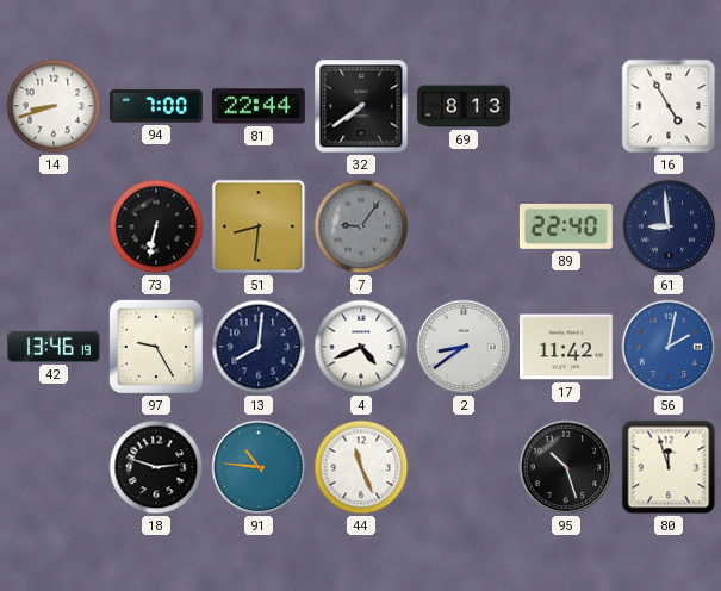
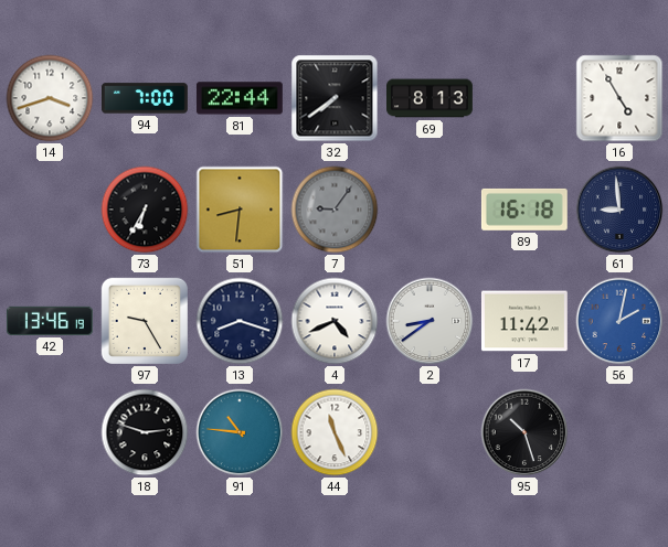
14: 8:42 -> 3:42
73: 6:32 -> 6:35
89: 22:40 -> 16:18
13: 8:01 -> 8:18
80: 11:57 -> none
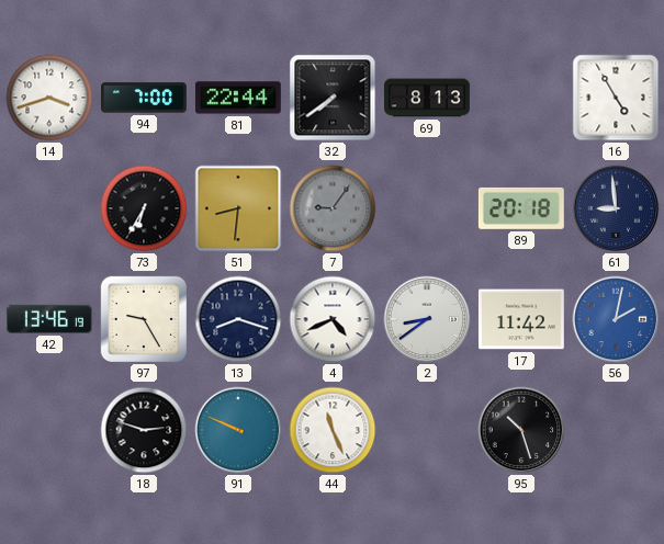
89: 16:18 -> 20:18
91: 10:46 -> 9:49
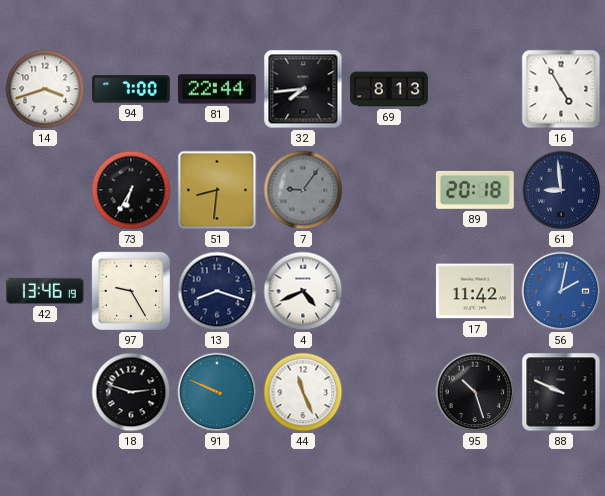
32: 7:39 -> 7:44
2: 8:39 -> none
88: none -> 9:49
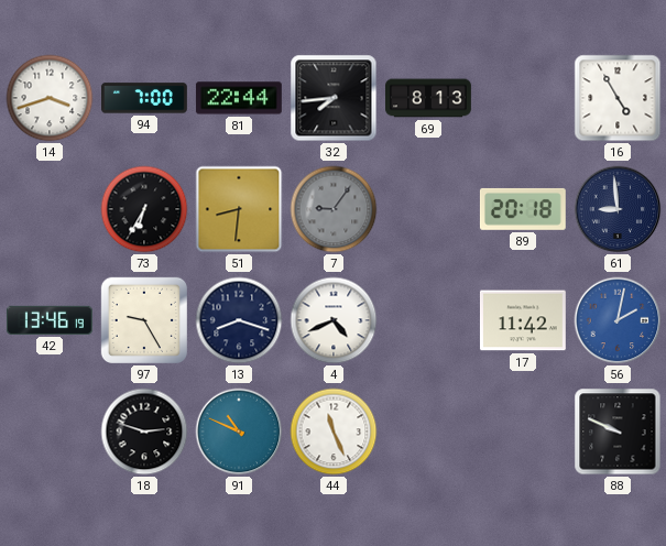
91: 9:49 -> 10:49
95: 10:27 -> none
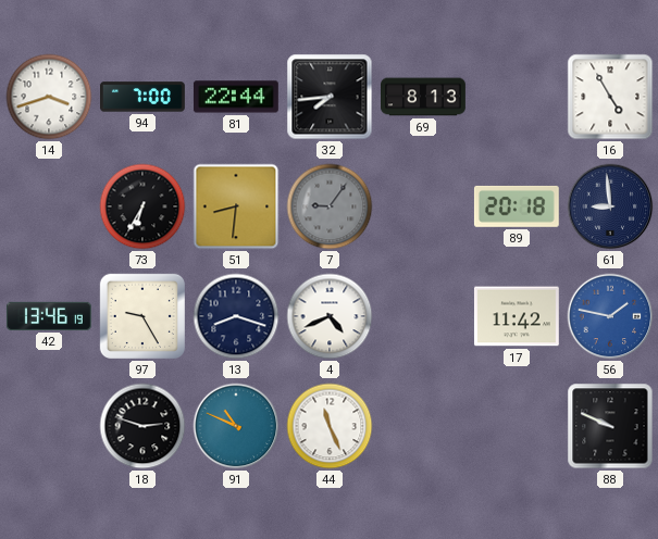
56: 2:02 -> 1:47
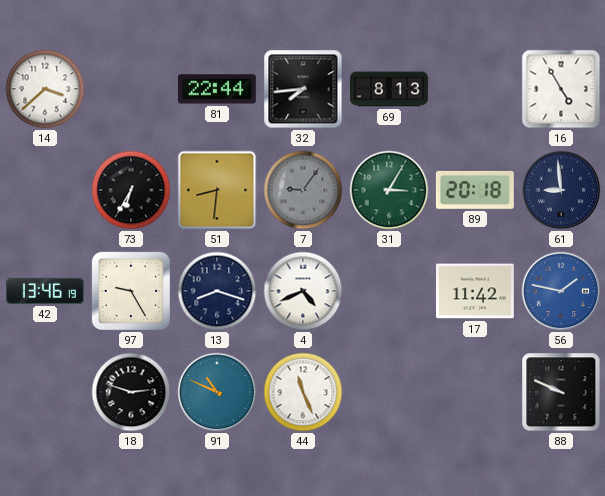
14: 3:42 -> 3:38
94: 7:00 -> none
31: none -> 3:05
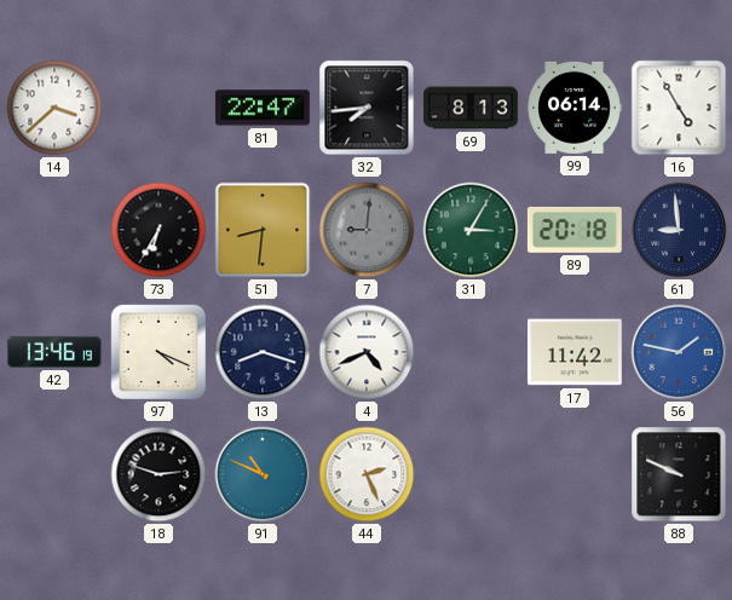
81: 22:44 -> 22:47
99: none -> 06:14
7: 9:06 -> 9:01
97: 9:25 -> 4:19
44: 11:26 -> 2:26
